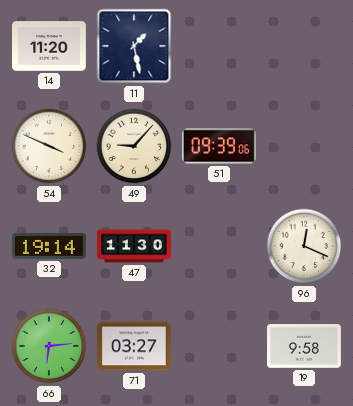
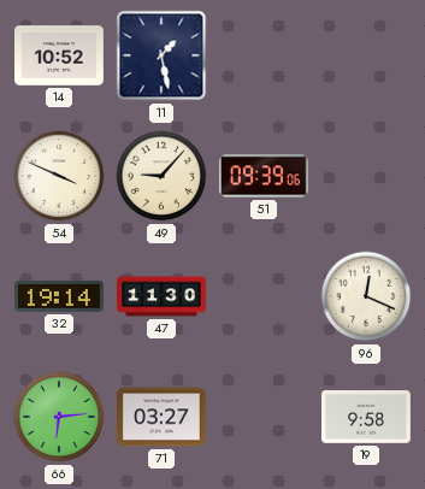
14: 11:20 -> 10:52
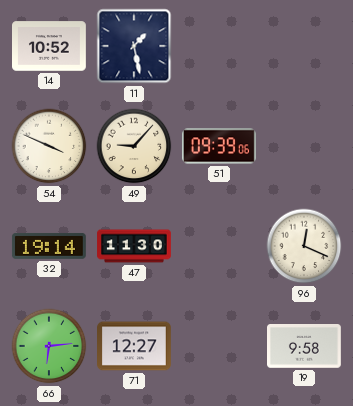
71: 03:27 -> 12:27
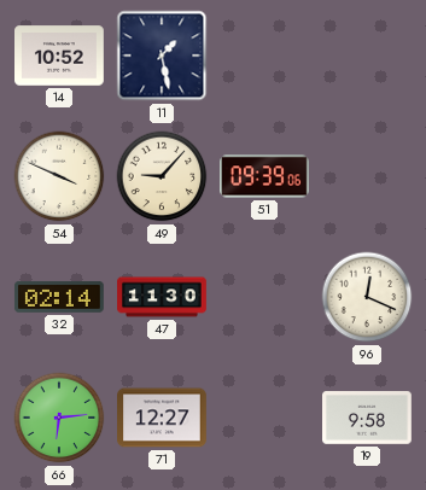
32: 19:14 -> 02:14
